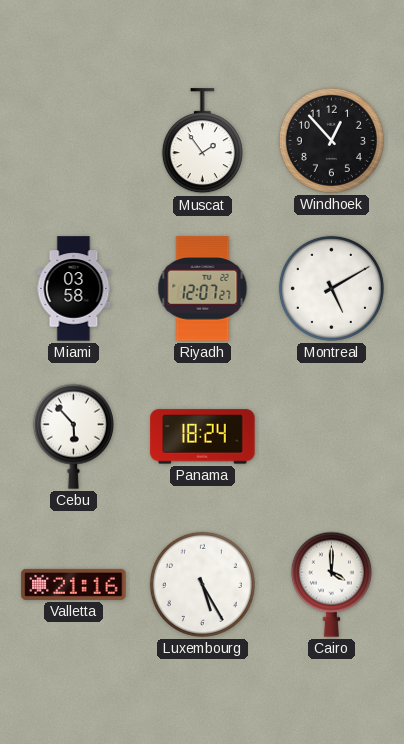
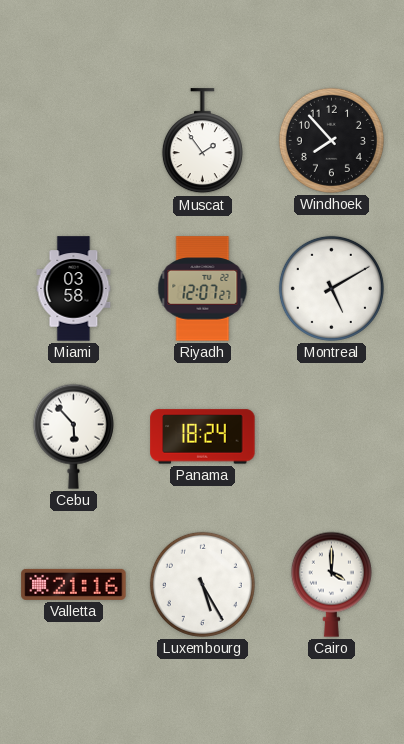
Windhoek: 12:53 -> 7:53
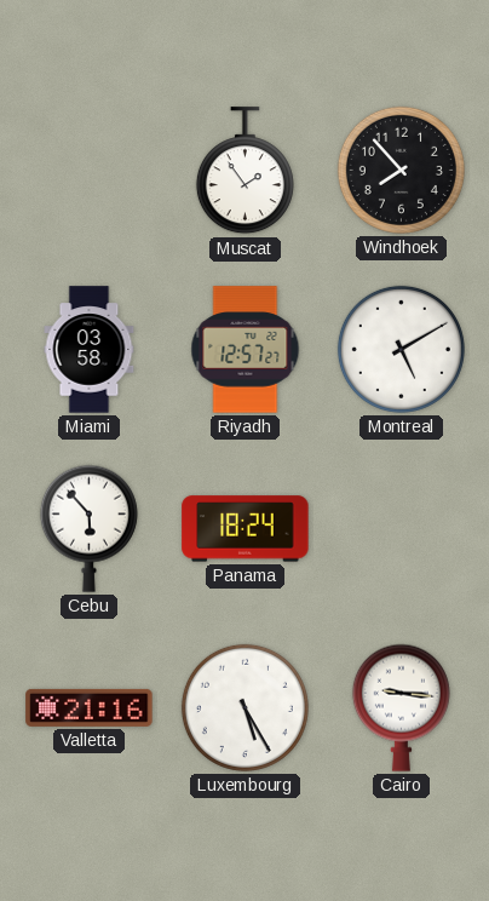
Riyadh: 12:07 -> 12:57
Cairo: 4:00 -> 9:16
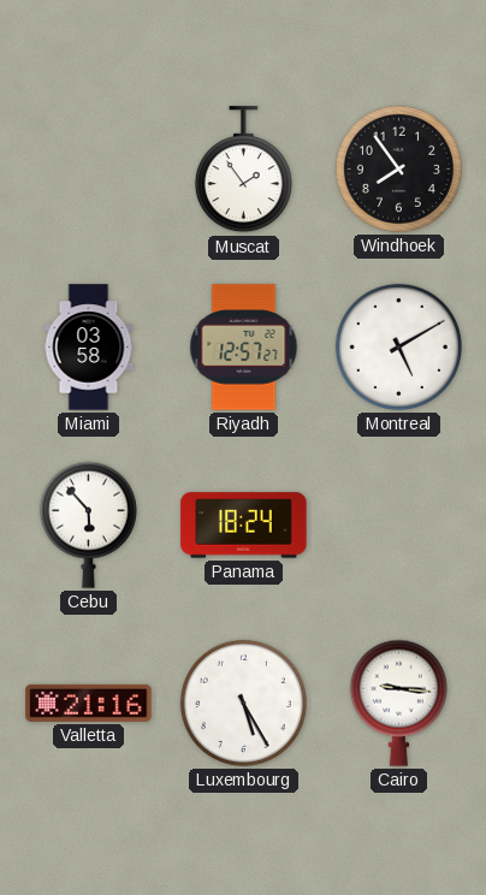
Windhoek: 7:53 -> 7:54
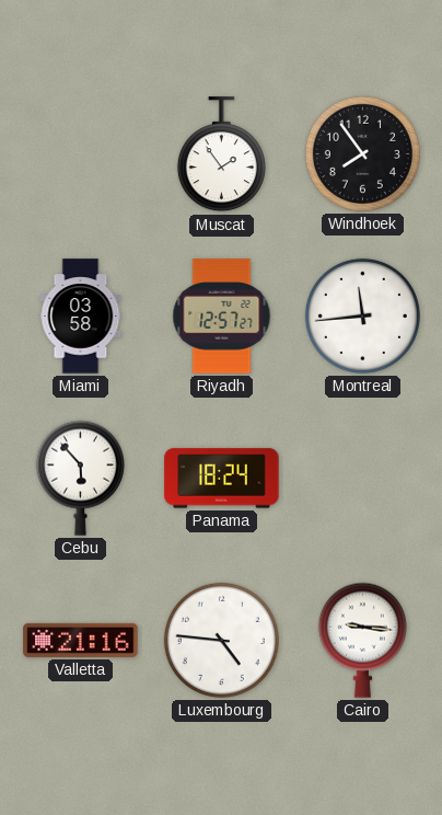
Montreal: 5:10 -> 11:44
Luxembourg: 5:25 -> 4:46
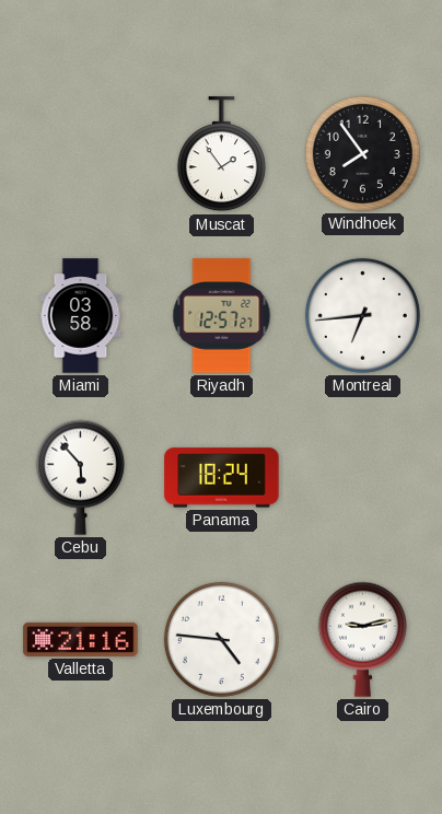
Montreal: 11:44 -> 6:44
Cairo: 9:16 -> 9:13
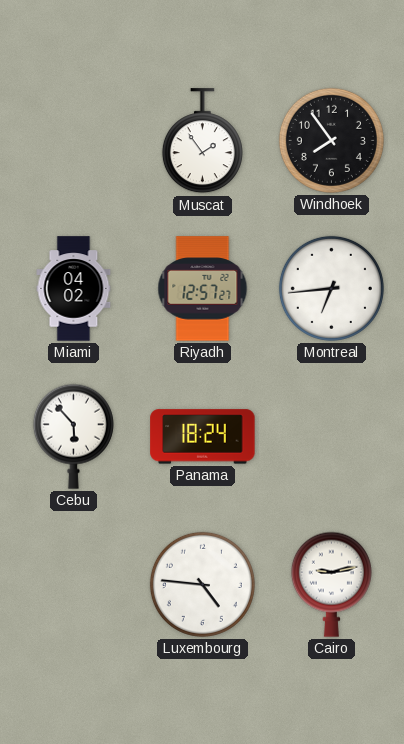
Miami: 03:58 -> 04:02
Valletta: 21:16 -> none
